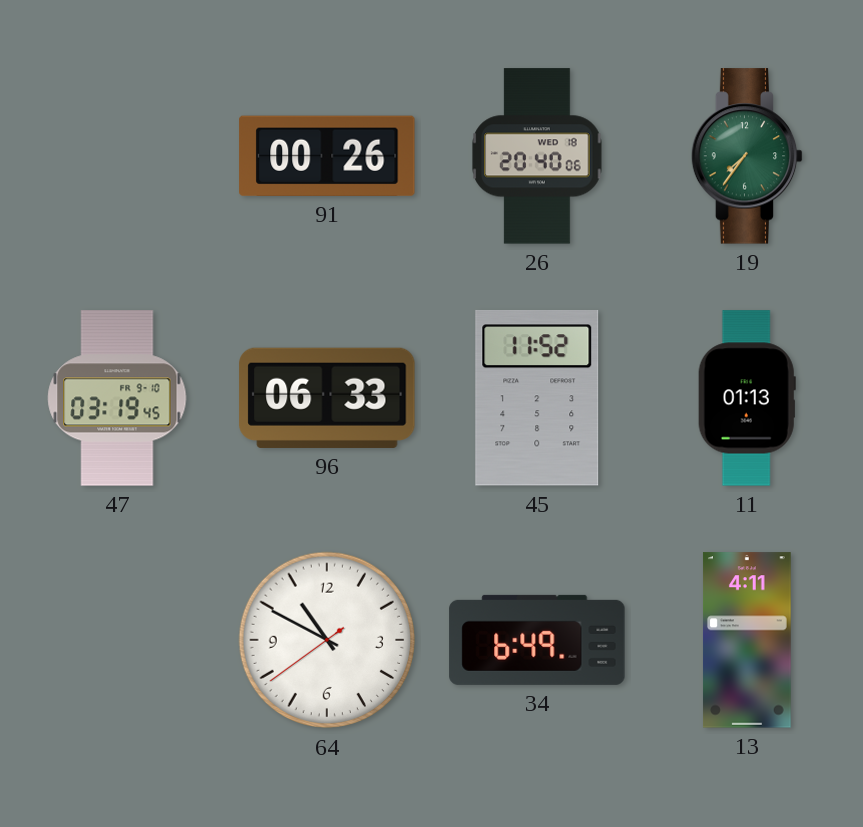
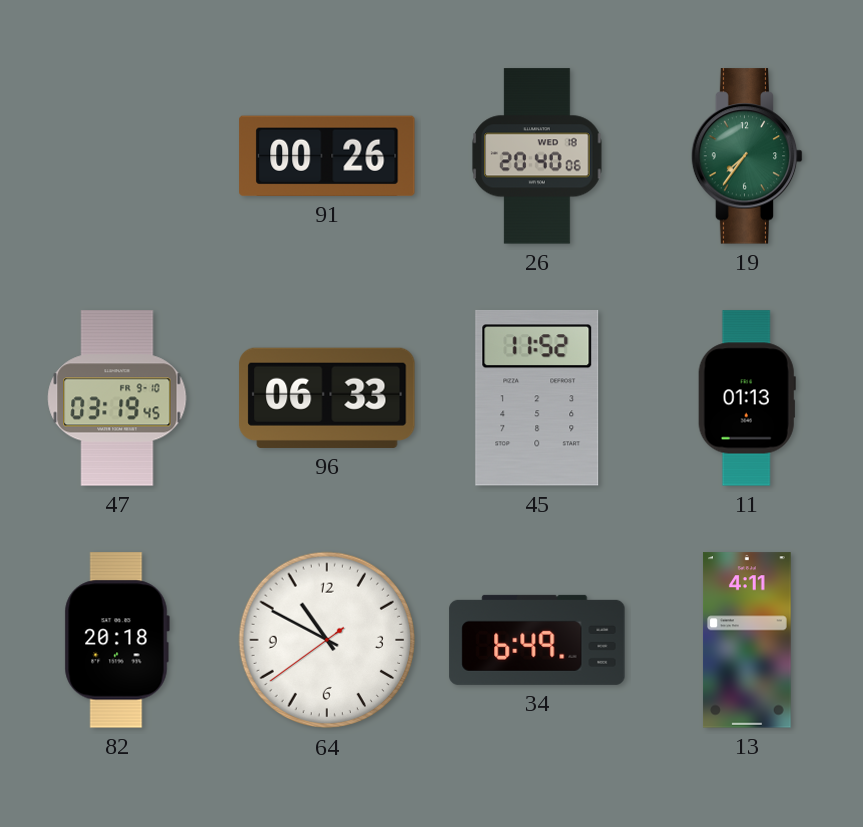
82: none -> 20:18
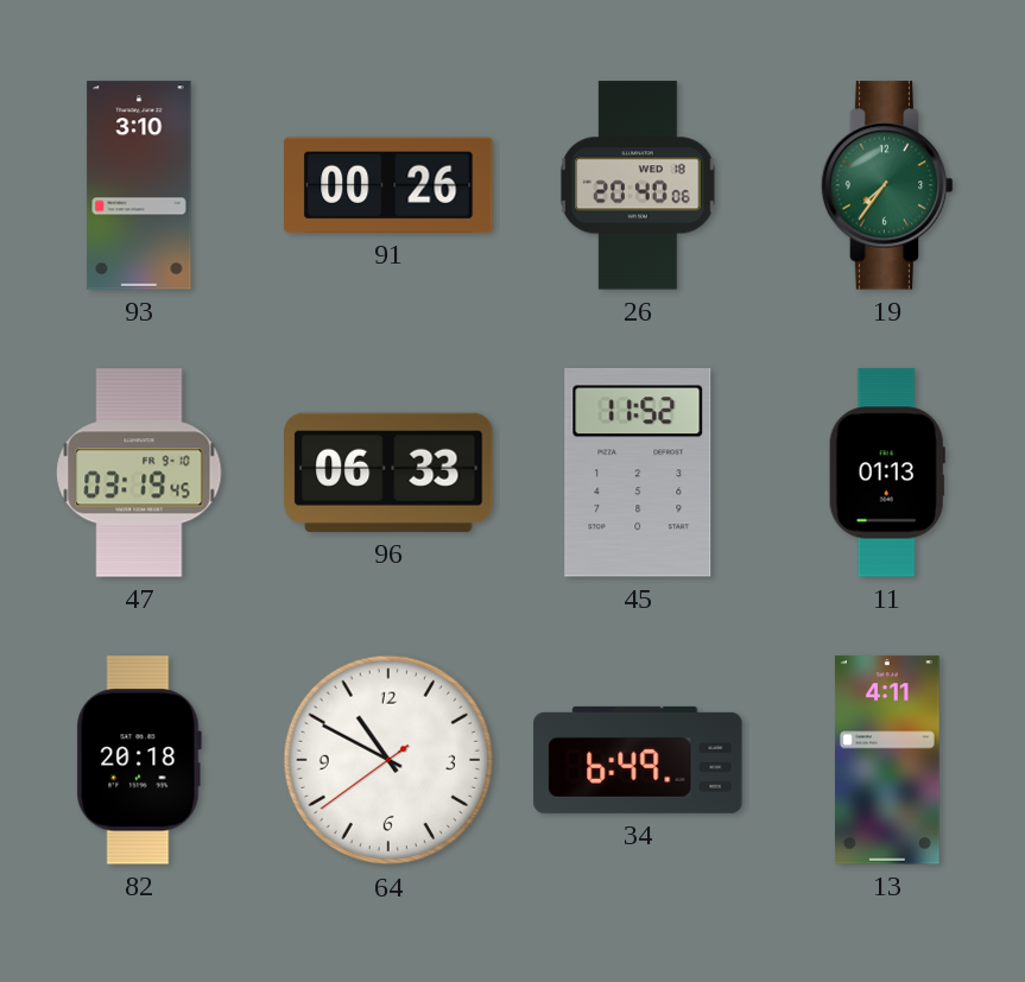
93: none -> 3:10
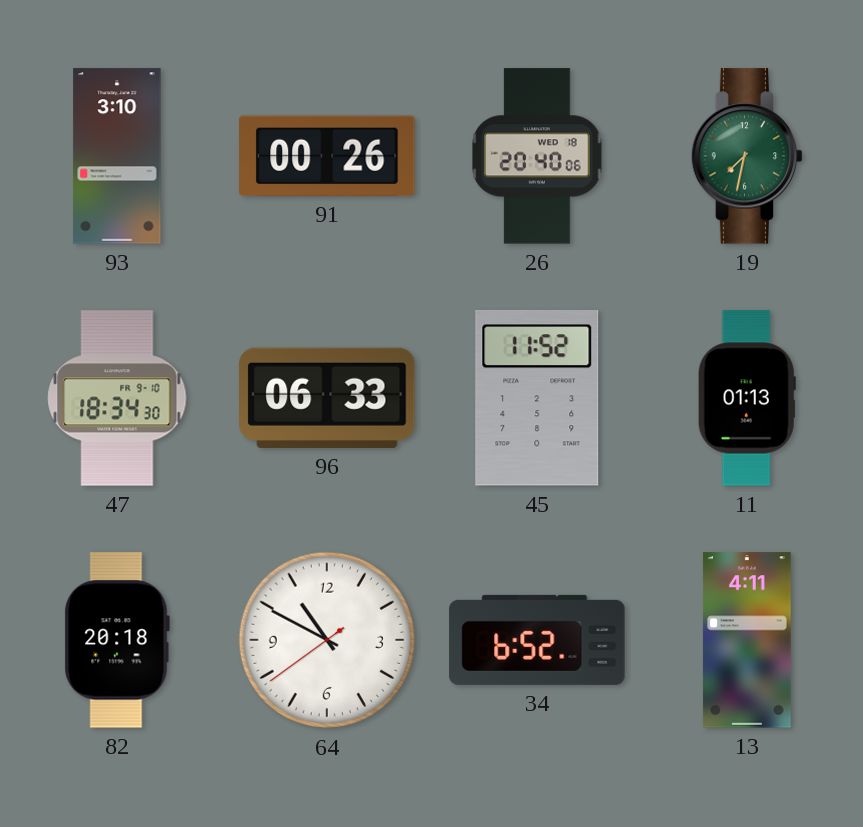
19: 7:36 -> 7:32
47: 03:19 -> 18:34
34: 6:49 -> 6:52
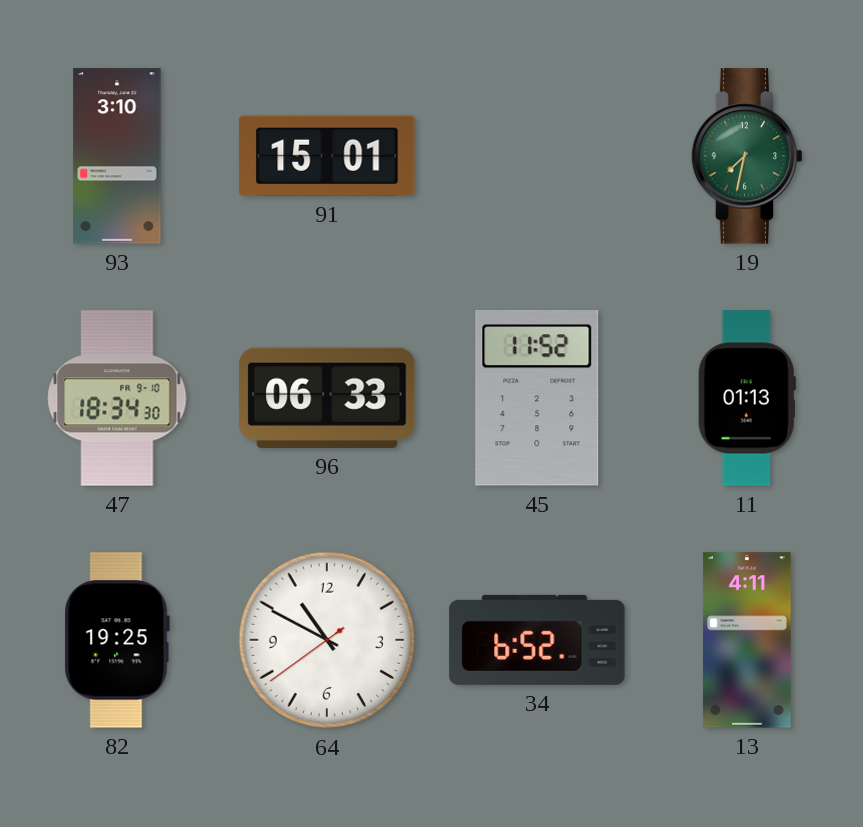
91: 00:26 -> 15:01
26: 20:40 -> none
82: 20:18 -> 19:25
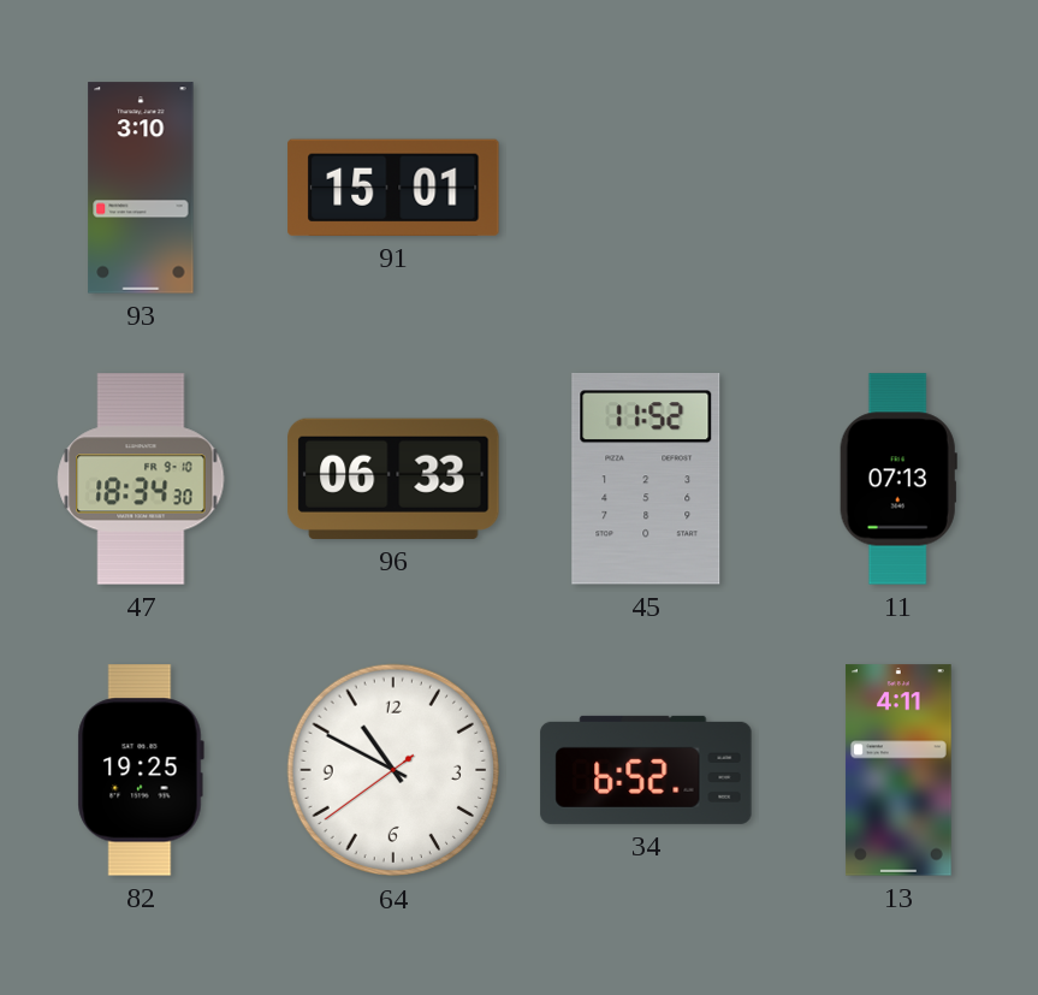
19: 7:32 -> none
11: 01:13 -> 07:13
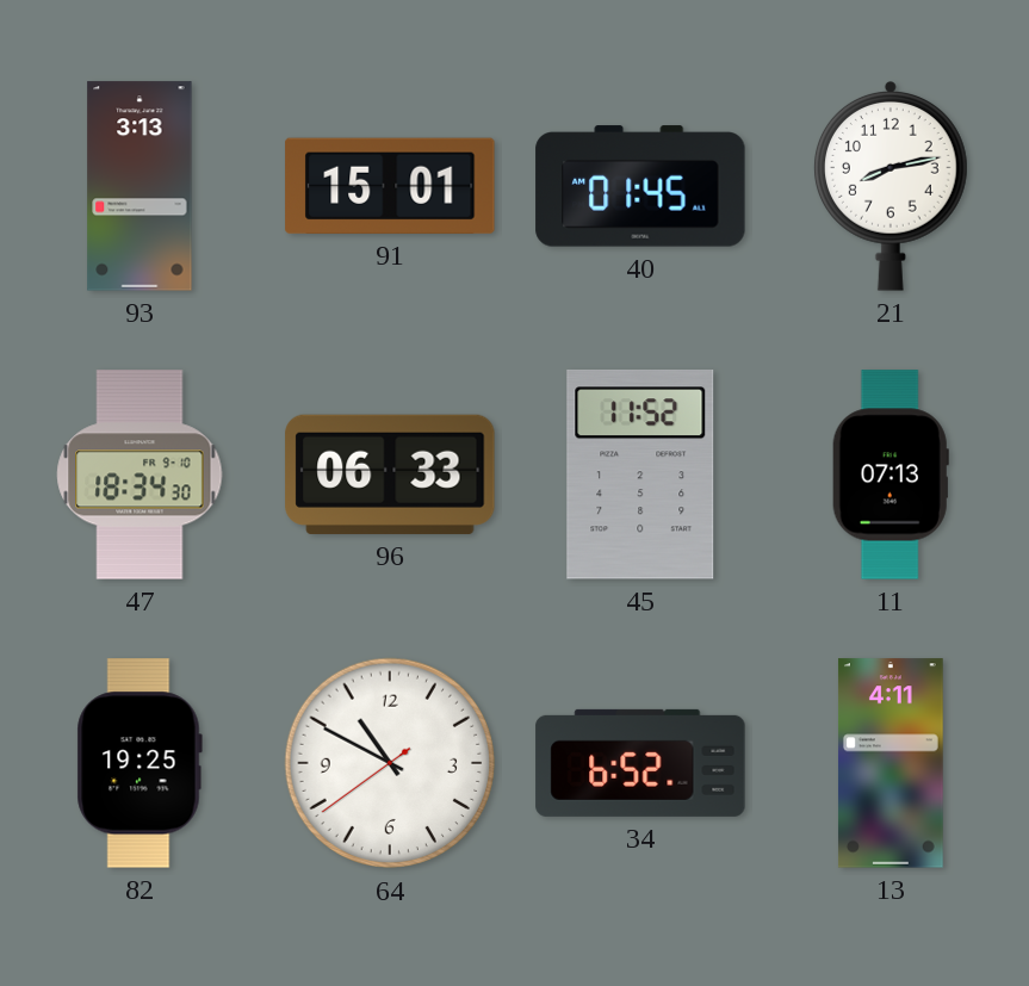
93: 3:10 -> 3:13
40: none -> 01:45
21: none -> 8:13
